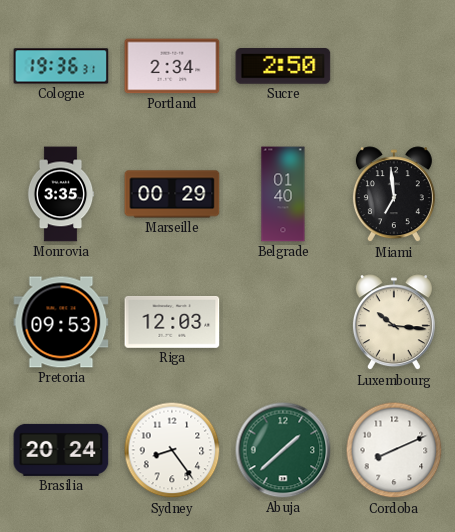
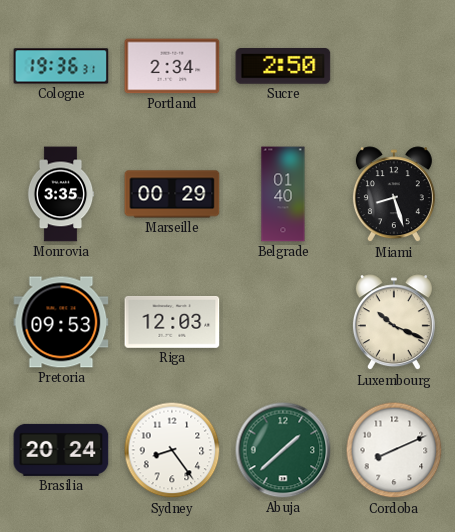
Miami: 6:59 -> 8:27
Luxembourg: 10:16 -> 10:19
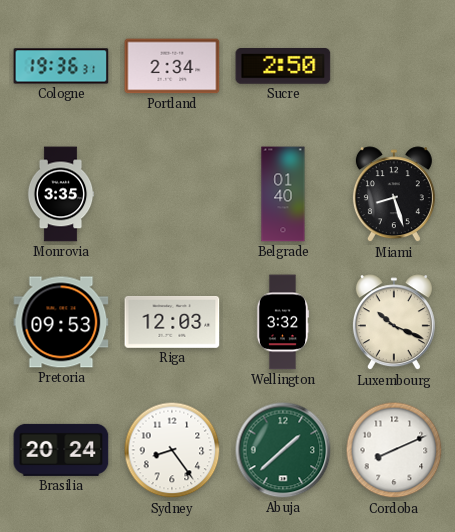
Marseille: 00:29 -> none
Wellington: none -> 3:32
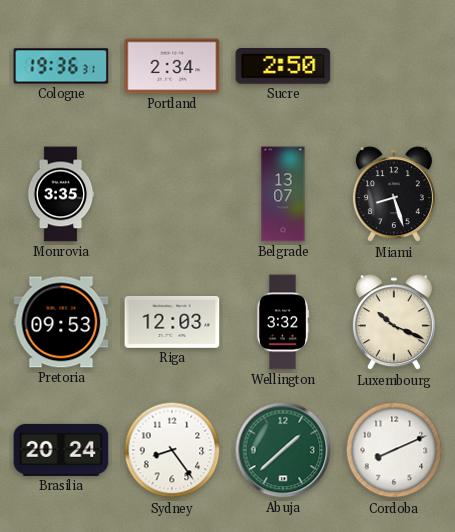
Belgrade: 01:40 -> 13:07
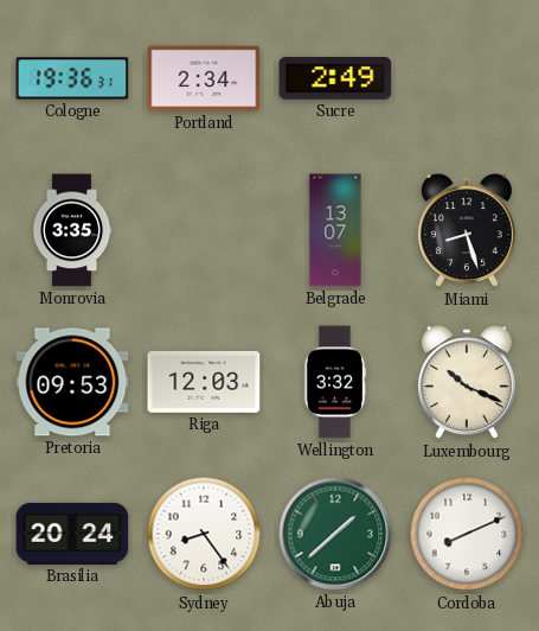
Sucre: 2:50 -> 2:49
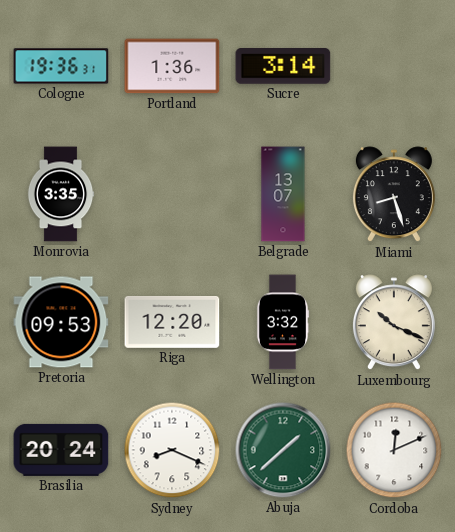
Portland: 2:34 -> 1:36
Sucre: 2:49 -> 3:14
Riga: 12:03 -> 12:20
Sydney: 8:24 -> 8:19
Cordoba: 8:11 -> 12:11
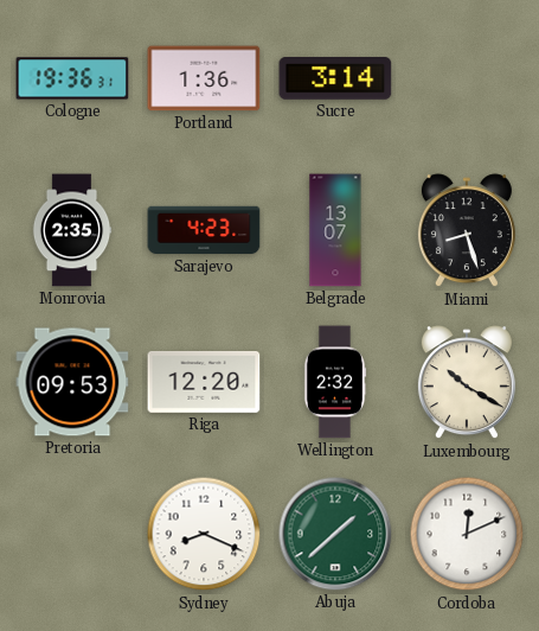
Monrovia: 3:35 -> 2:35
Sarajevo: none -> 4:23
Wellington: 3:32 -> 2:32
Luxembourg: 10:19 -> 10:20
Brasilia: 20:24 -> none
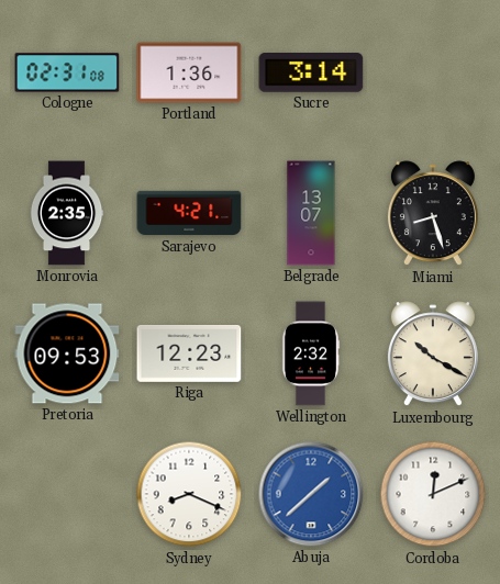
Cologne: 19:36 -> 02:31
Sarajevo: 4:23 -> 4:21
Riga: 12:20 -> 12:23
Abuja dial: green -> blue
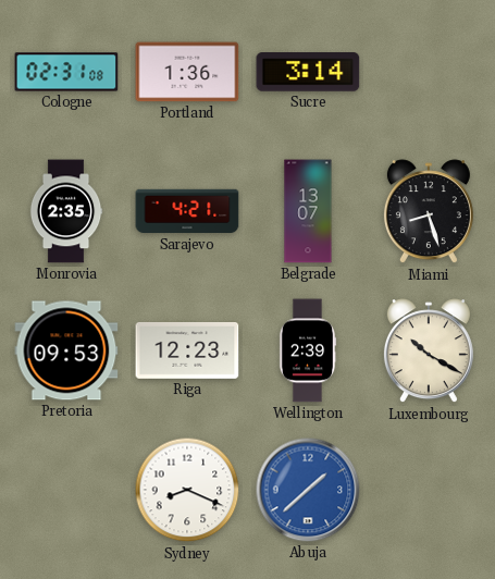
Wellington: 2:32 -> 2:39
Cordoba: 12:11 -> none
